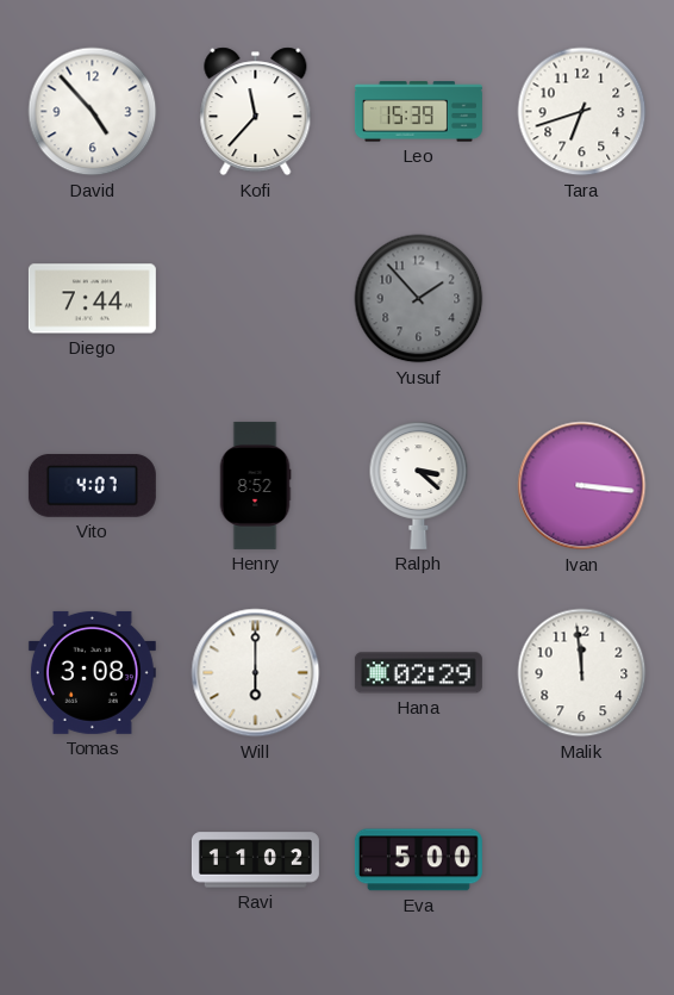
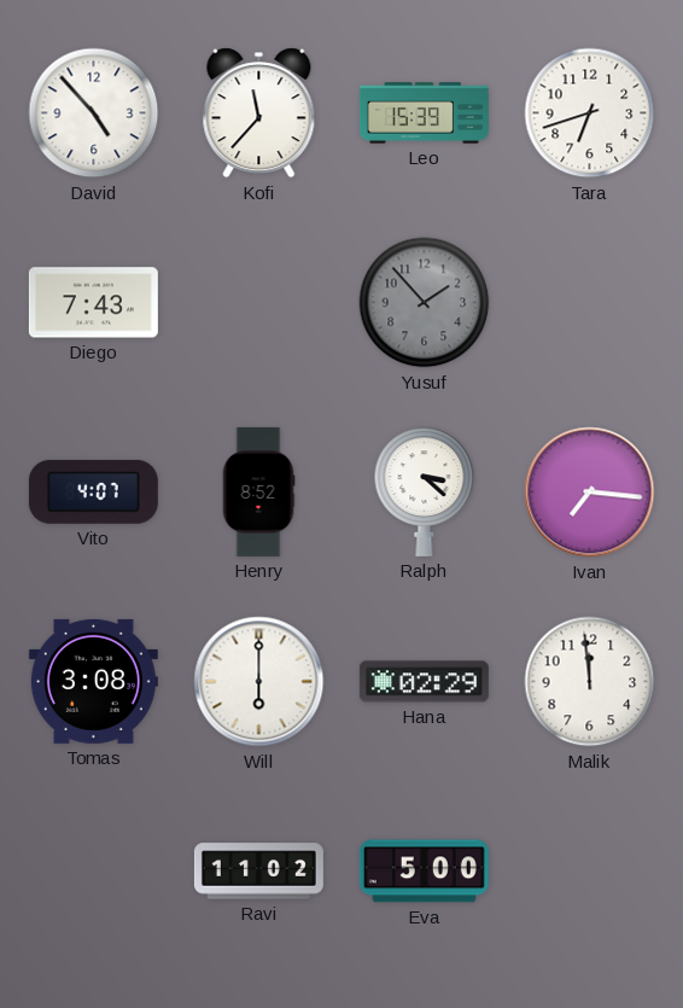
Diego: 7:44 -> 7:43
Ivan: 3:16 -> 7:16
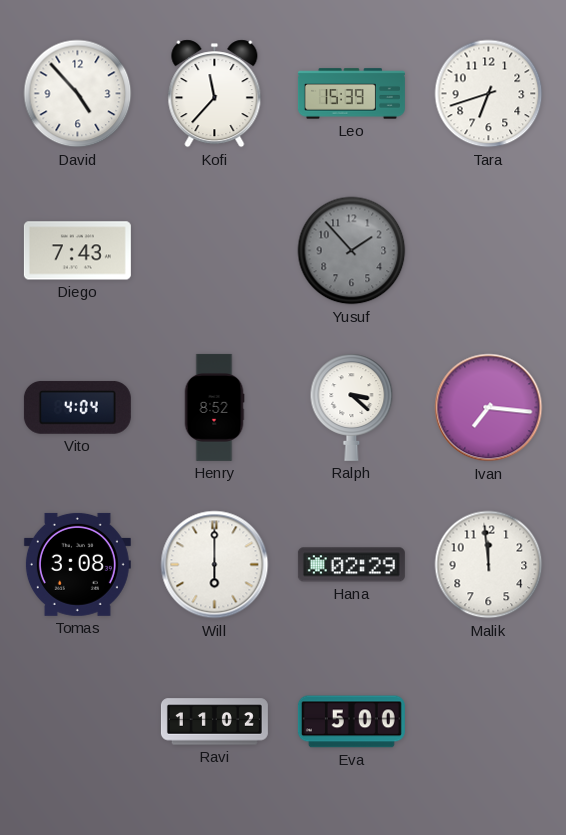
Vito: 4:07 -> 4:04
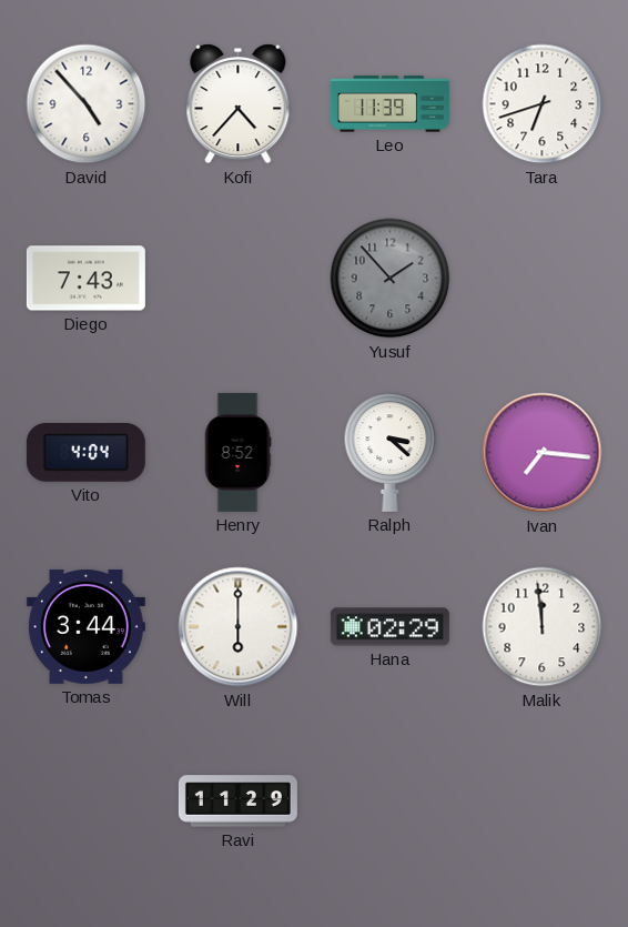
Kofi: 11:37 -> 4:37
Leo: 15:39 -> 11:39
Tomas: 3:08 -> 3:44
Ravi: 11:02 -> 11:29
Eva: 5:00 -> none
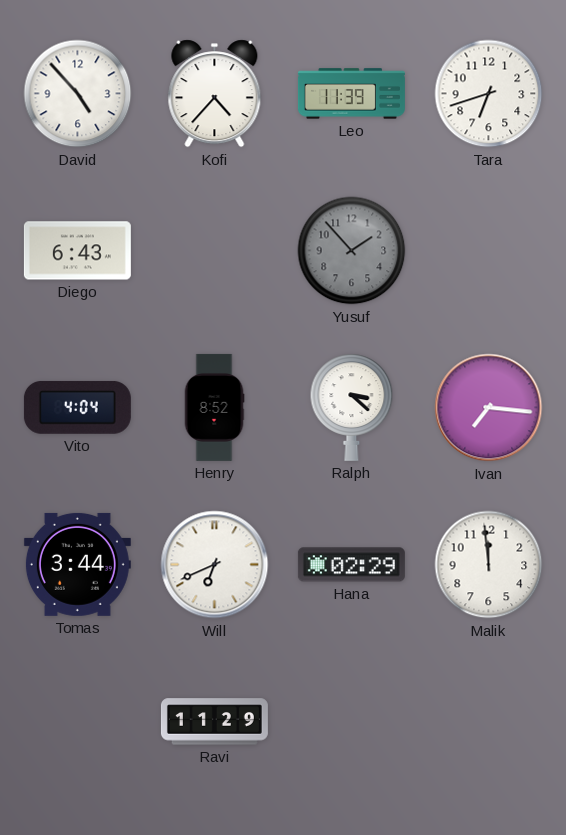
Diego: 7:43 -> 6:43
Will: 6:00 -> 6:41
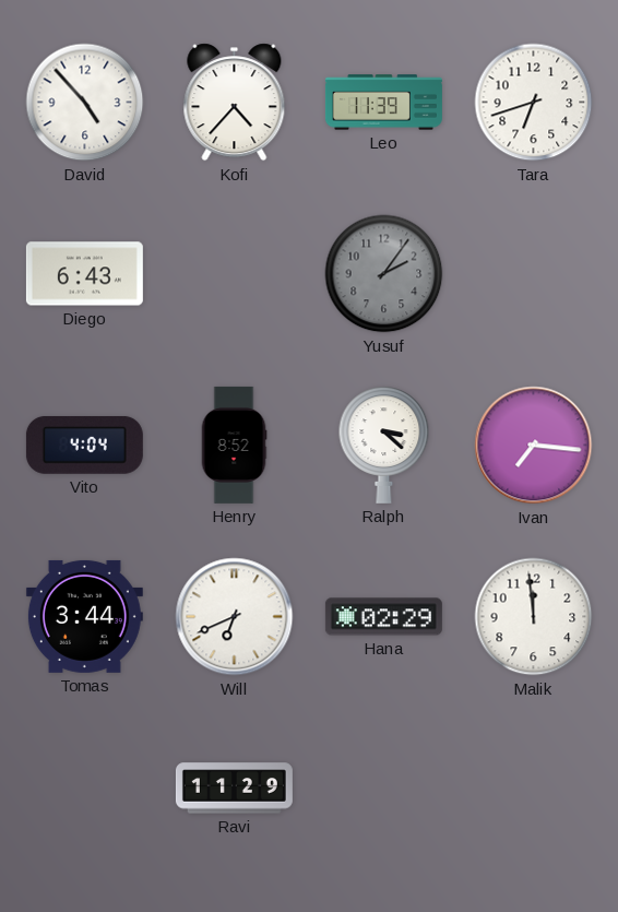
Yusuf: 1:53 -> 2:06
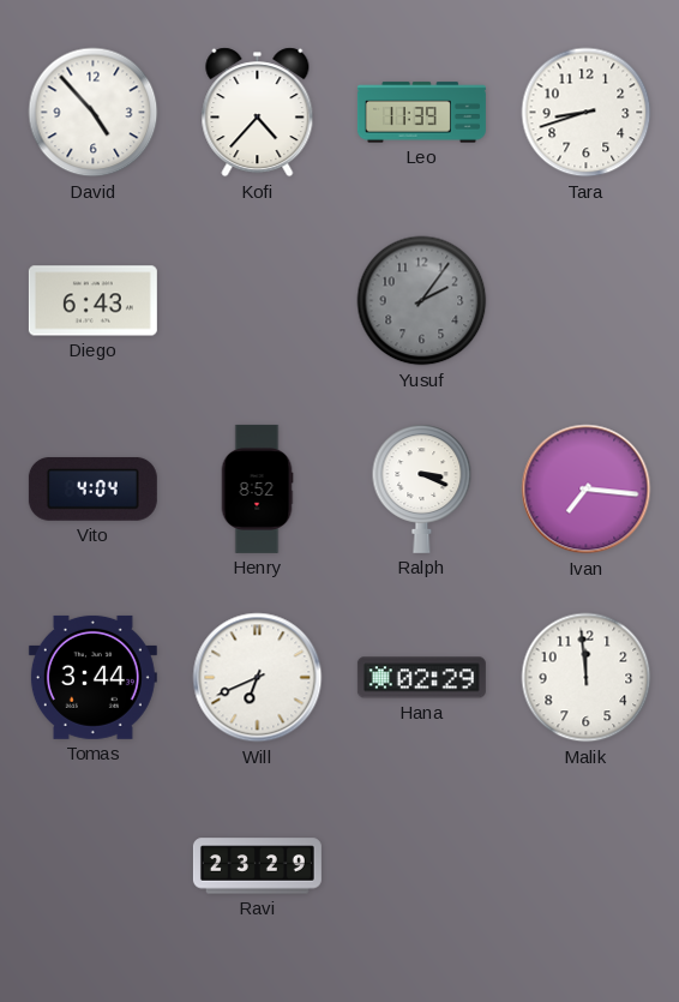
Tara: 6:42 -> 8:42
Ralph: 3:22 -> 3:19
Ravi: 11:29 -> 23:29
